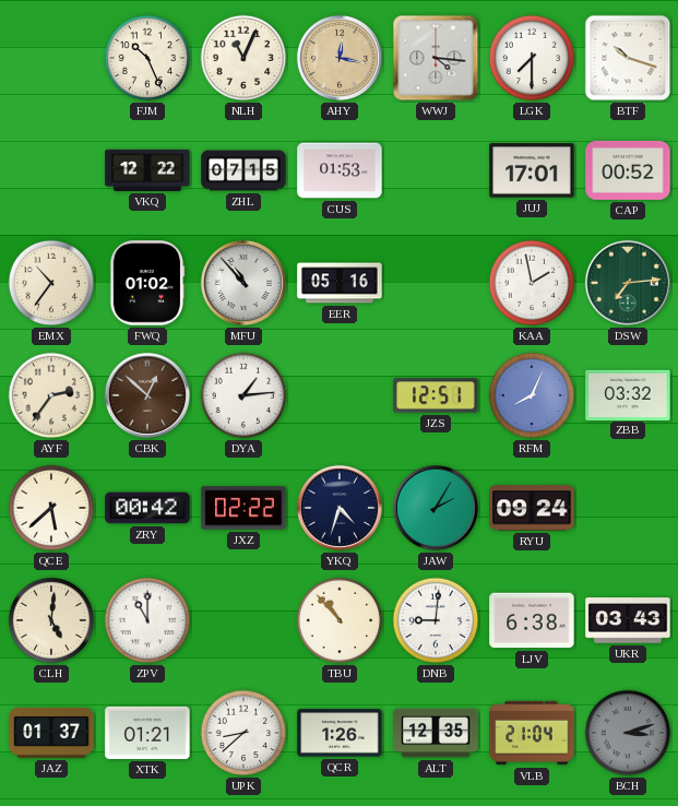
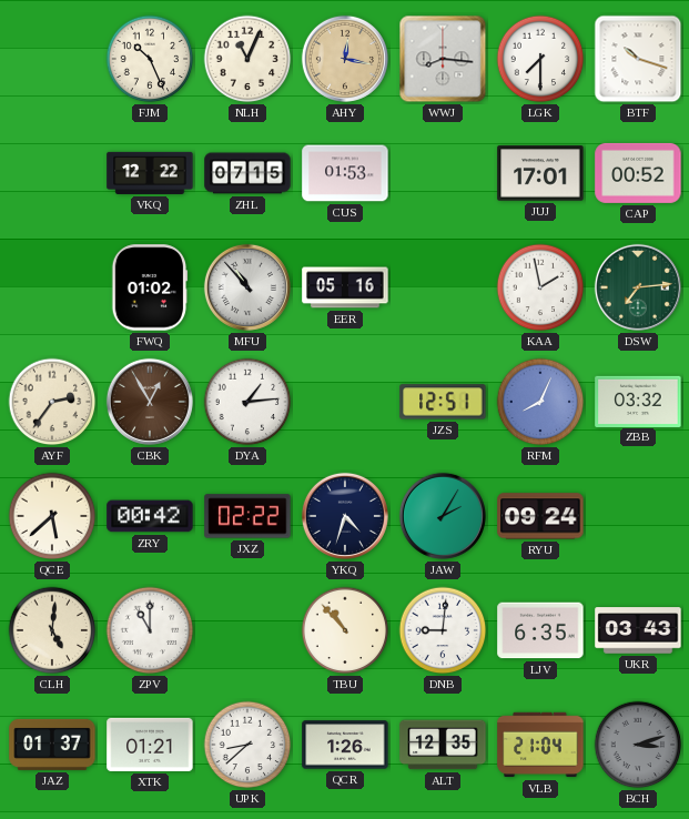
WWJ: 4:16 -> 8:16
EMX: 10:36 -> none
CBK: 12:52 -> 12:55
LJV: 6:38 -> 6:35
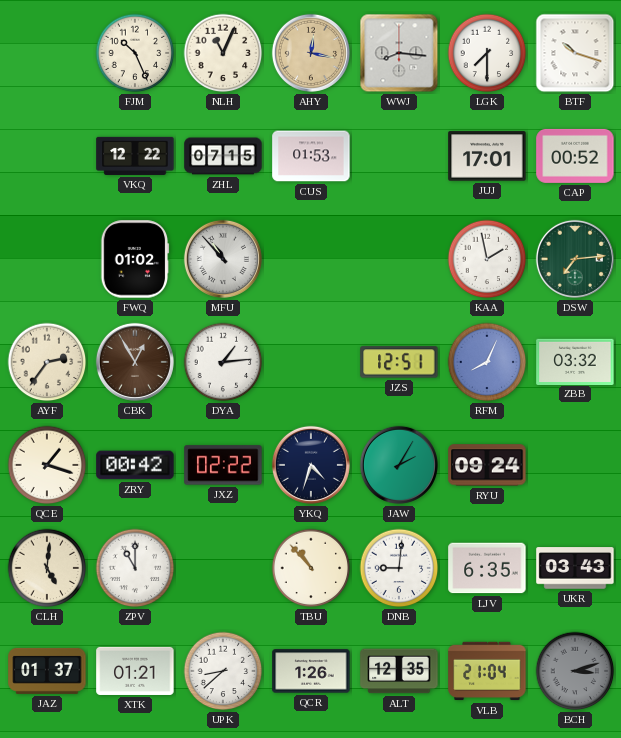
EER: 05:16 -> none
QCE: 5:38 -> 1:18
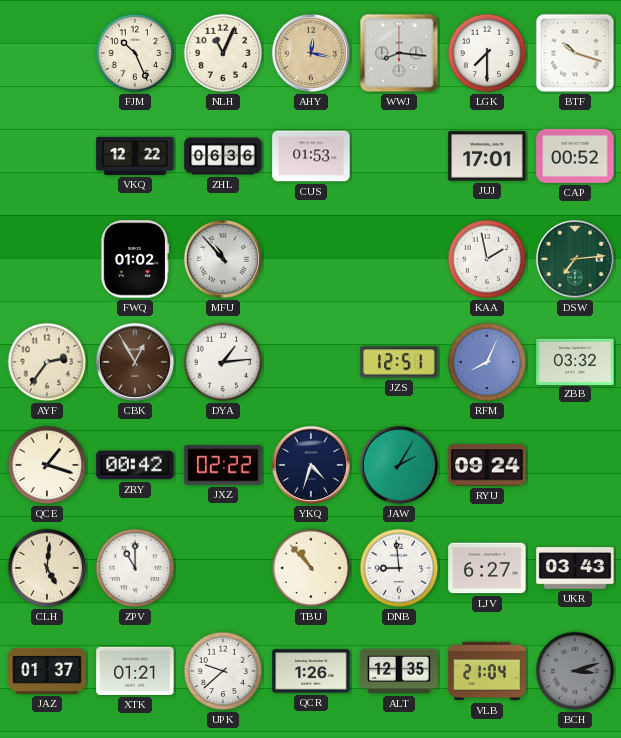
ZHL: 07:15 -> 06:36
DNB: 9:01 -> 8:59
LJV: 6:35 -> 6:27
UPK: 8:38 -> 9:38
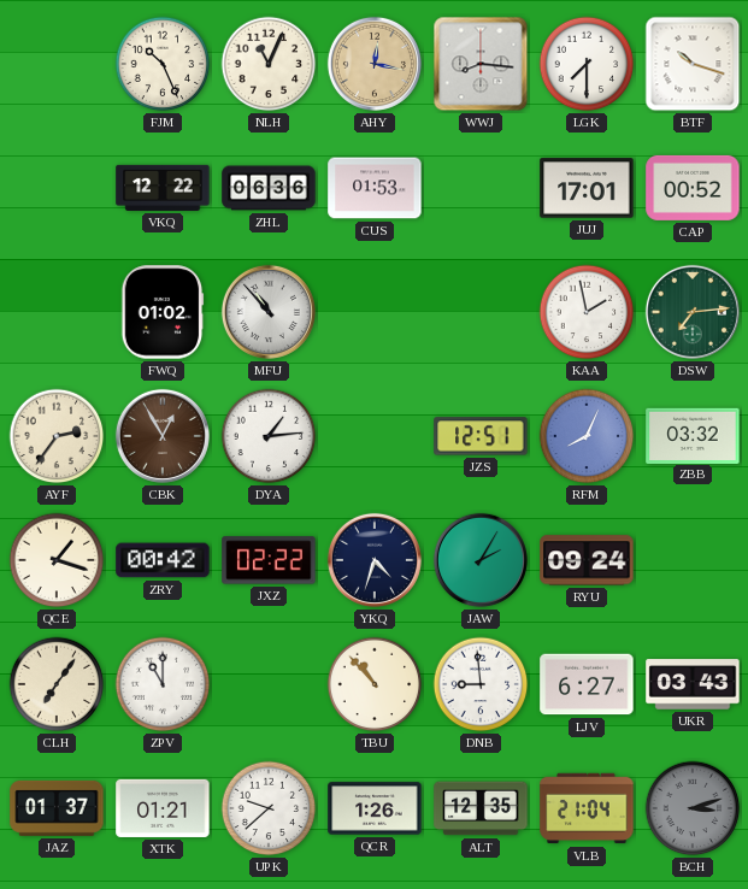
CLH: 5:01 -> 7:06
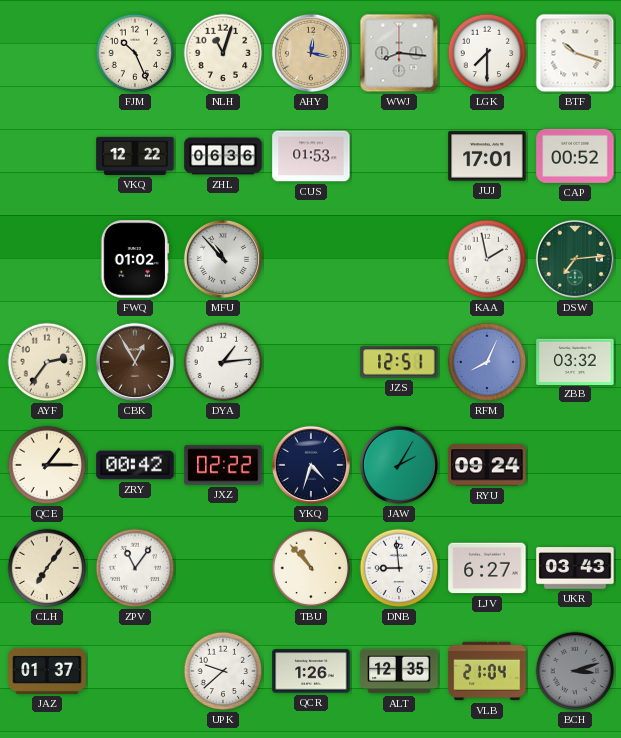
NLH: 11:04 -> 11:03
QCE: 1:18 -> 1:15
ZPV: 11:00 -> 11:06
XTK: 01:21 -> none
